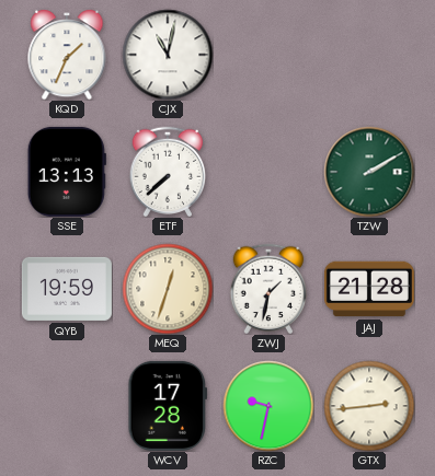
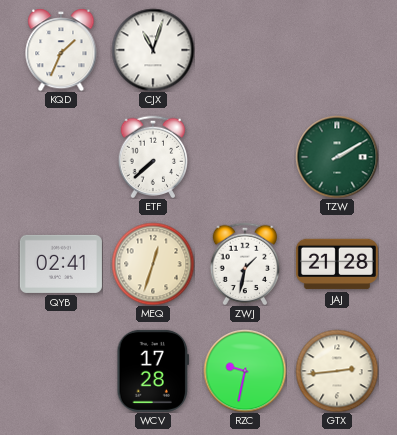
CJX: 11:02 -> 11:03
SSE: 13:13 -> none
QYB: 19:59 -> 02:41
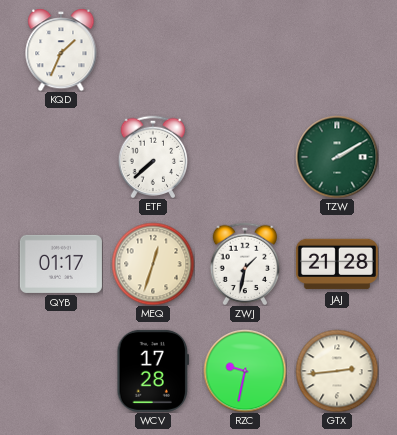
CJX: 11:03 -> none
QYB: 02:41 -> 01:17
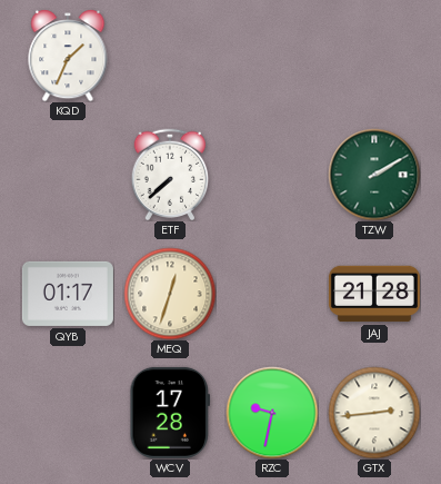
ZWJ: 1:32 -> none
